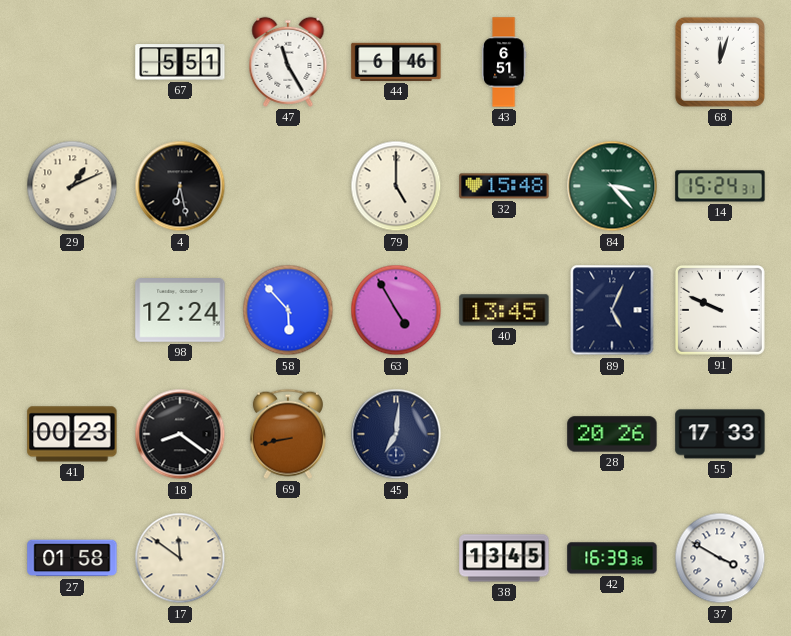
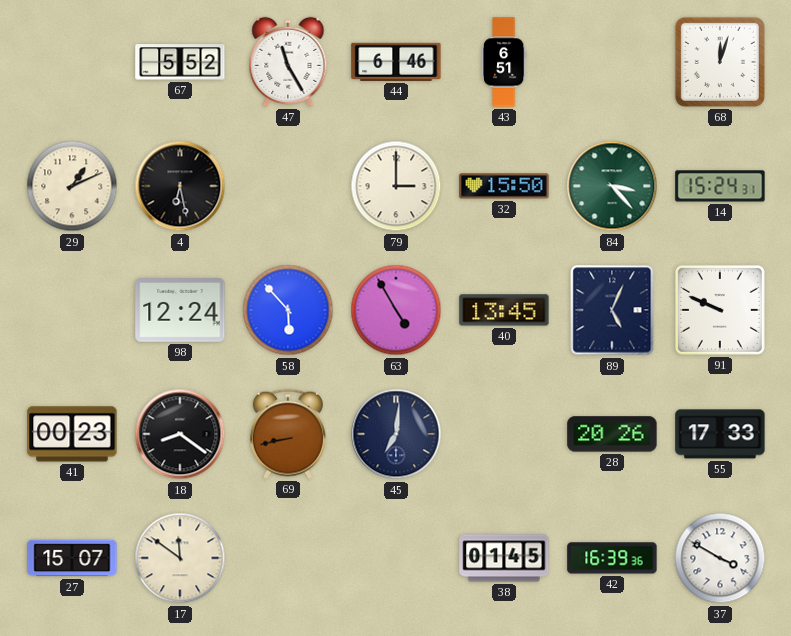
67: 5:51 -> 5:52
79: 5:00 -> 3:00
32: 15:48 -> 15:50
27: 01:58 -> 15:07
38: 13:45 -> 01:45
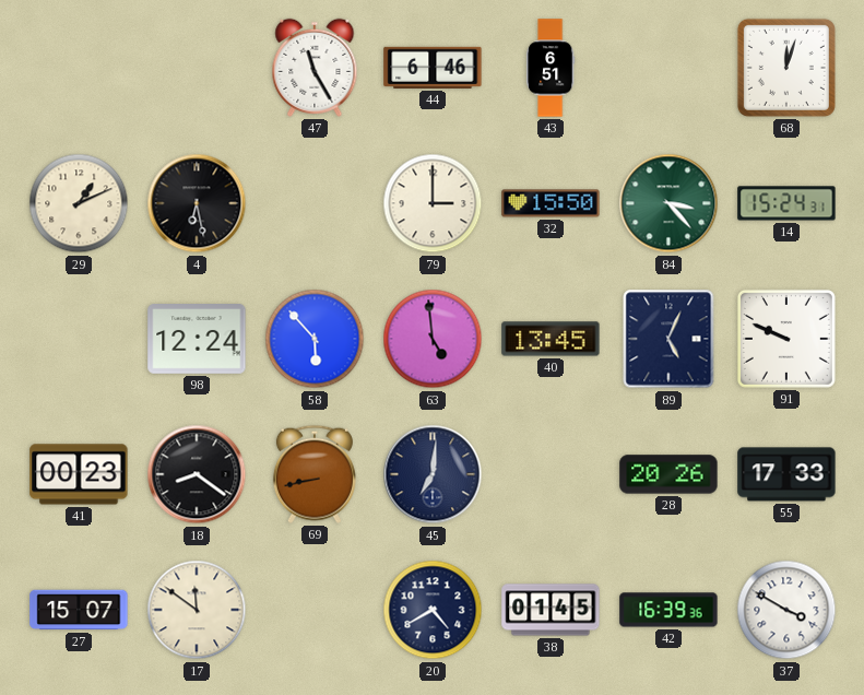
67: 5:52 -> none
63: 4:55 -> 4:59
20: none -> 4:40
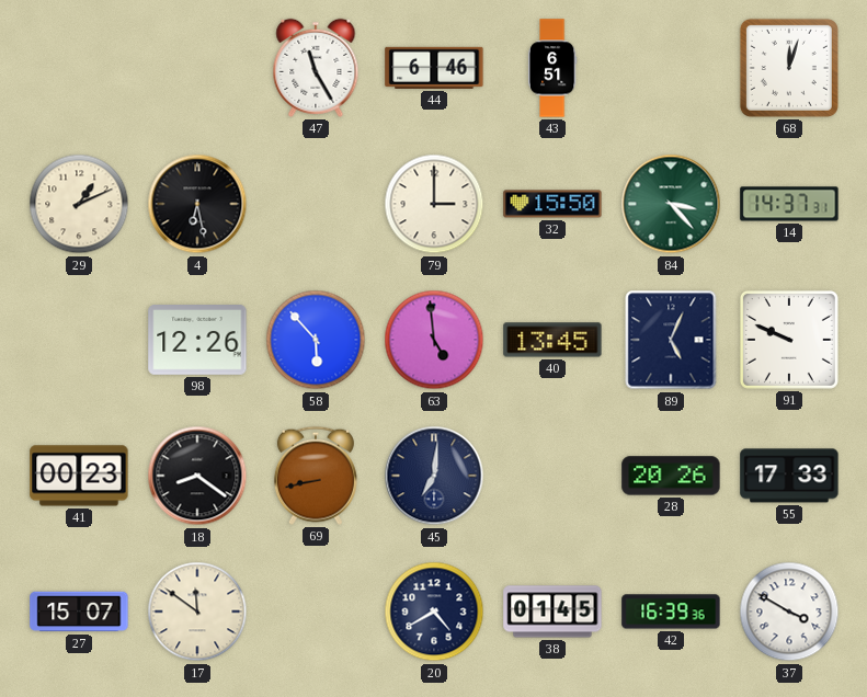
14: 15:24 -> 14:37
98: 12:24 -> 12:26
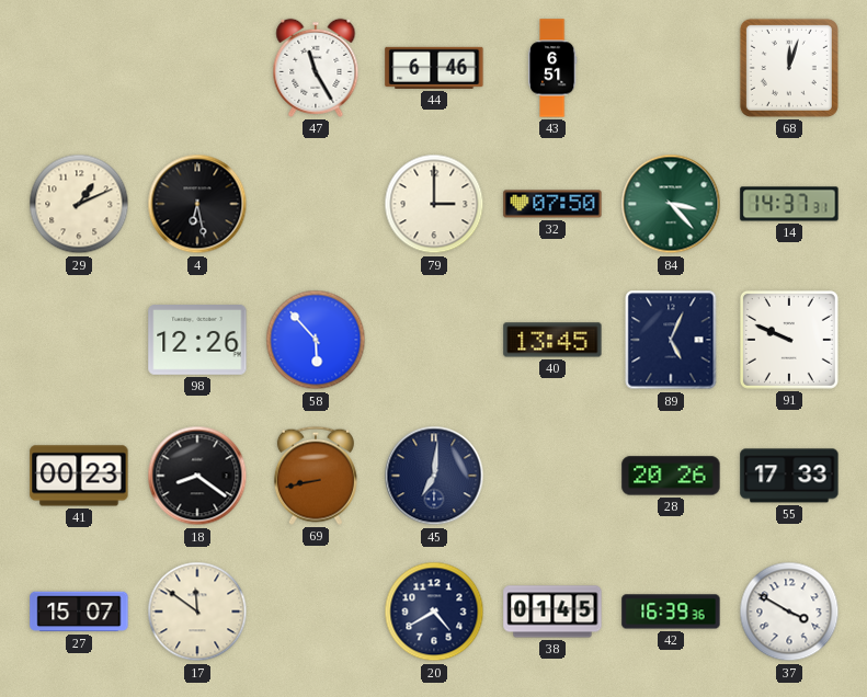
32: 15:50 -> 07:50
63: 4:59 -> none
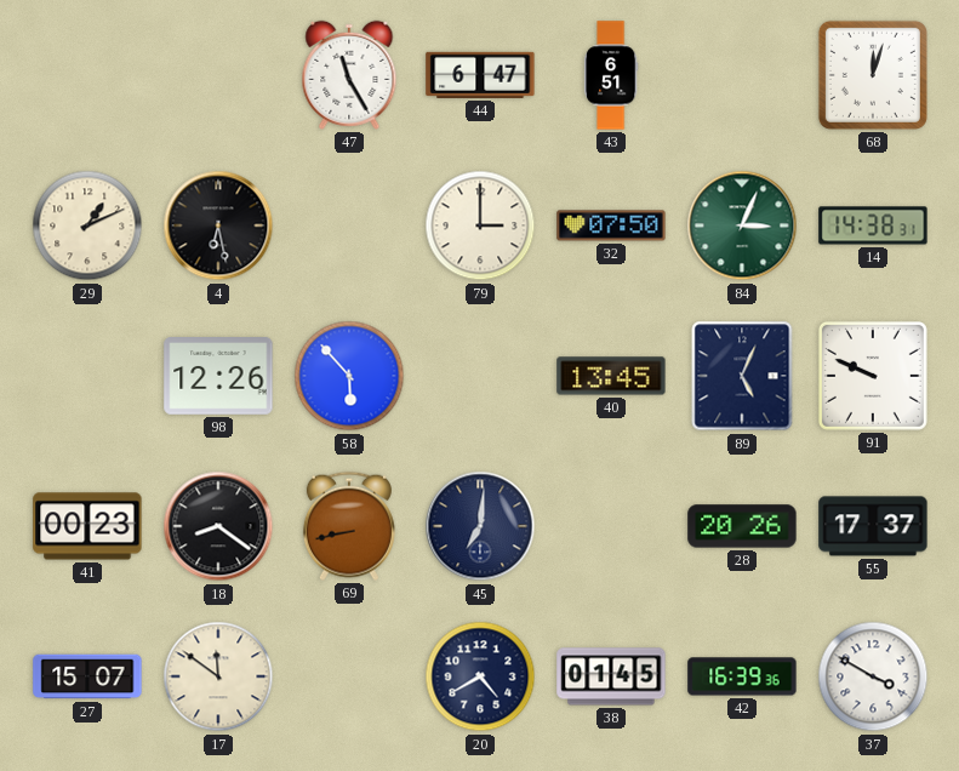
44: 6:46 -> 6:47
84: 3:23 -> 3:04
14: 14:37 -> 14:38
55: 17:33 -> 17:37
